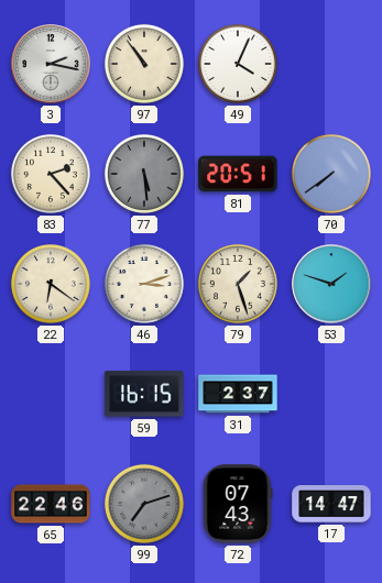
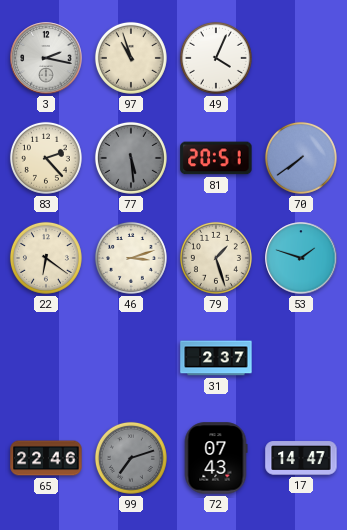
97: 10:54 -> 10:57
59: 16:15 -> none
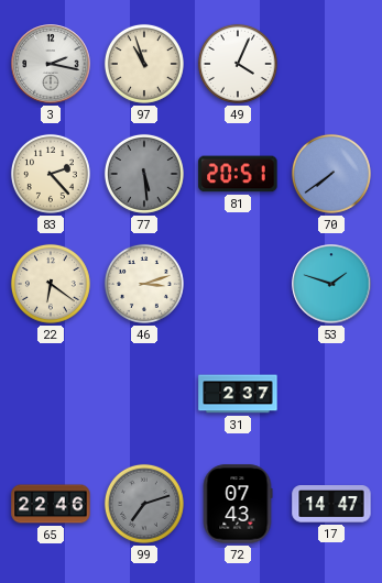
79: 1:27 -> none
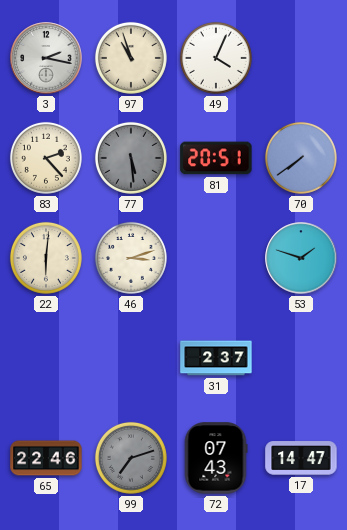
22: 6:21 -> 6:01
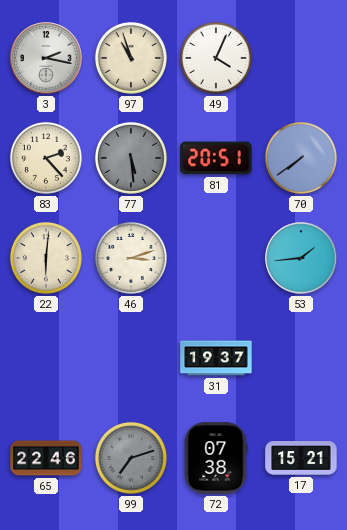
53: 1:48 -> 1:44
31: 2:37 -> 19:37
72: 07:43 -> 07:38
17: 14:47 -> 15:21
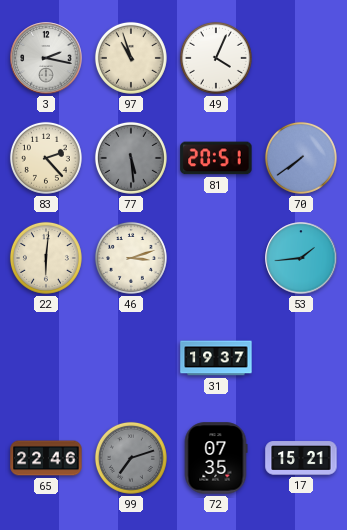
72: 07:38 -> 07:35
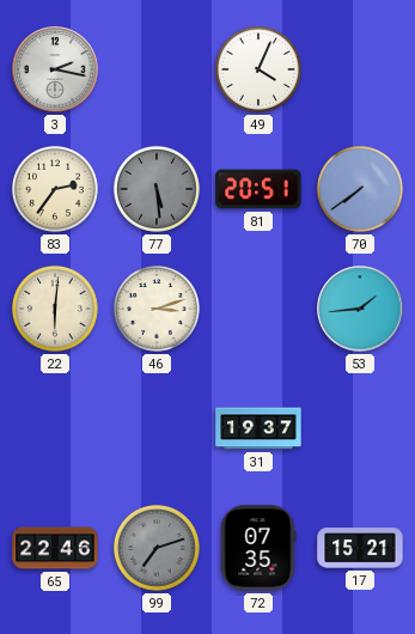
97: 10:57 -> none
83: 2:23 -> 2:36
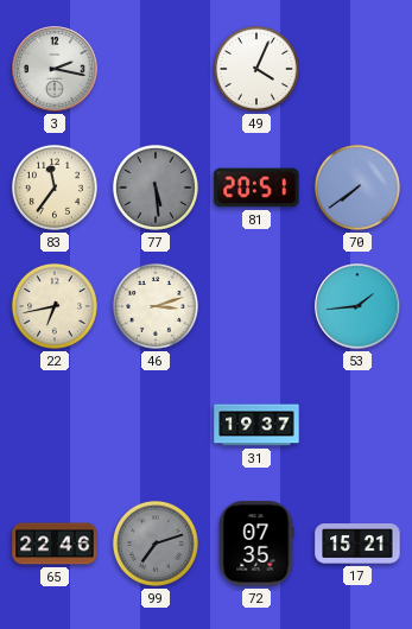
83: 2:36 -> 11:36
22: 6:01 -> 6:43
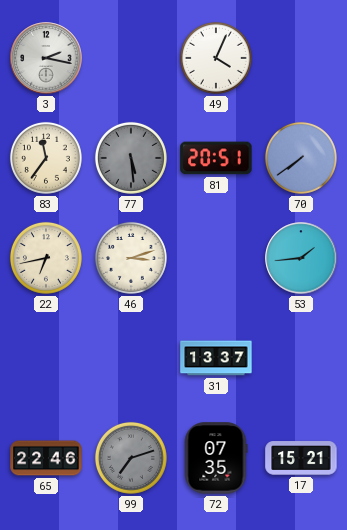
31: 19:37 -> 13:37
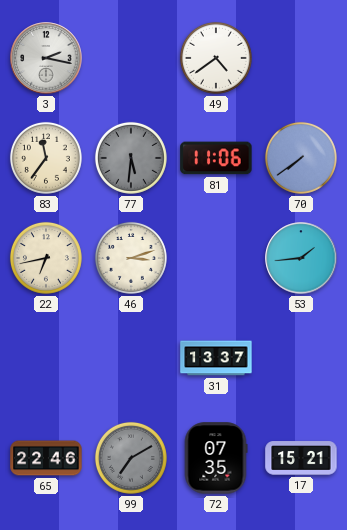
49: 4:04 -> 4:39
77: 5:29 -> 5:31
81: 20:51 -> 11:06
99: 7:12 -> 7:10
